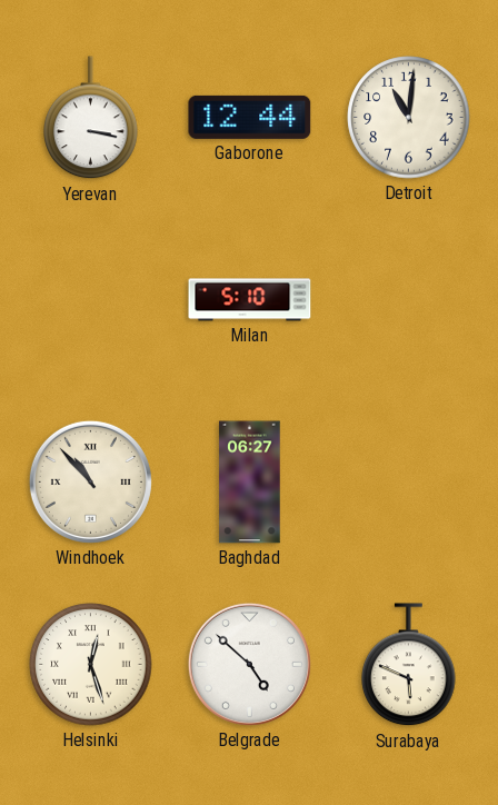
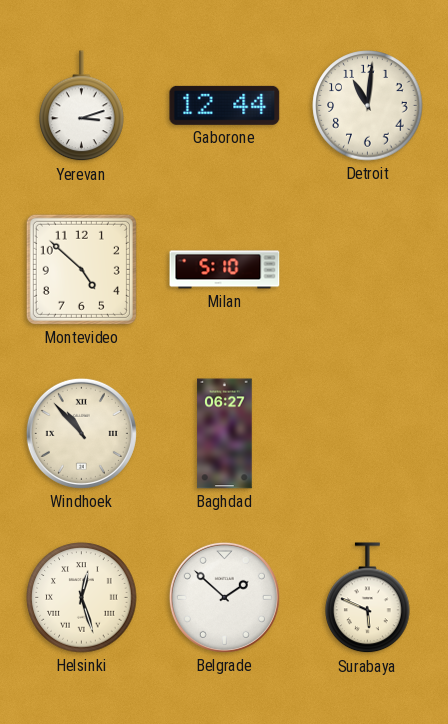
Yerevan: 3:17 -> 3:12
Montevideo: none -> 4:52
Belgrade: 4:52 -> 1:52
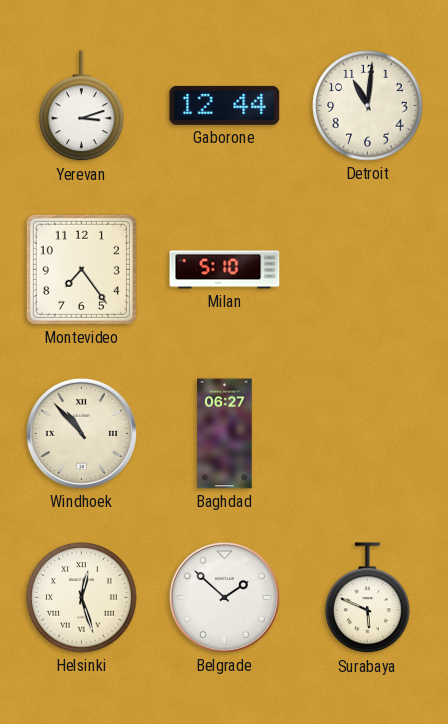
Montevideo: 4:52 -> 7:24
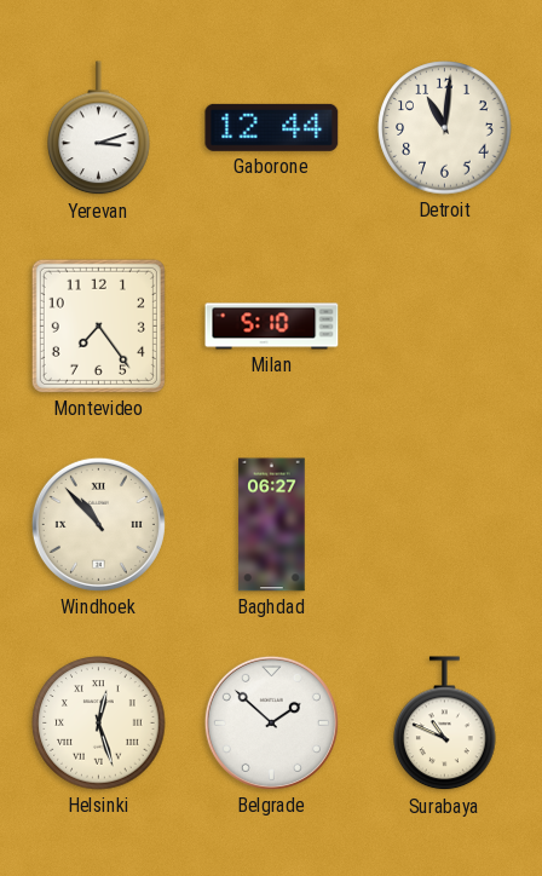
Surabaya: 5:49 -> 10:49
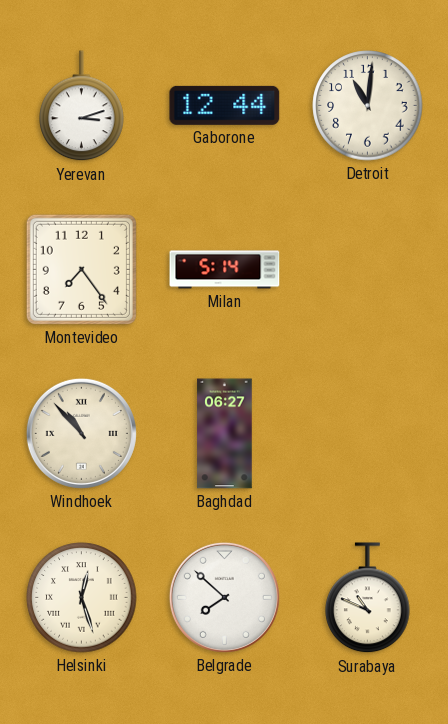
Milan: 5:10 -> 5:14
Belgrade: 1:52 -> 7:52
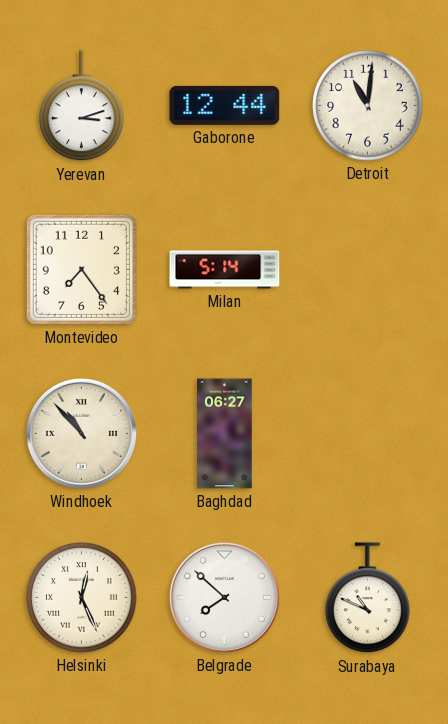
Helsinki: 12:27 -> 12:26
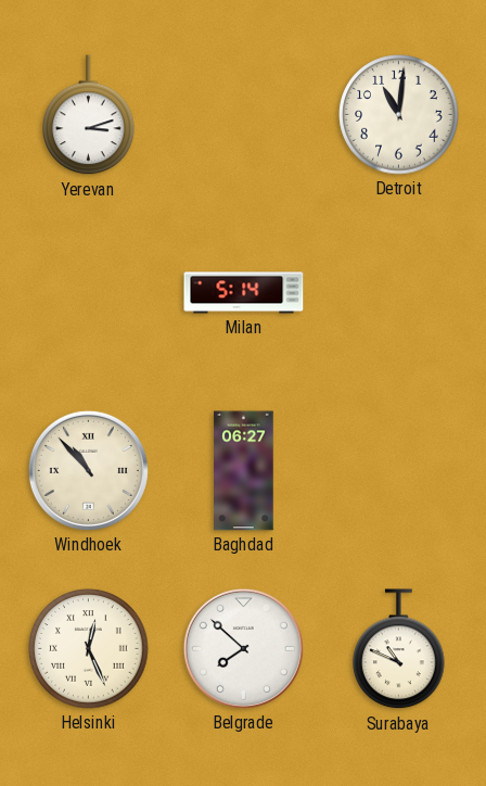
Gaborone: 12:44 -> none
Montevideo: 7:24 -> none
